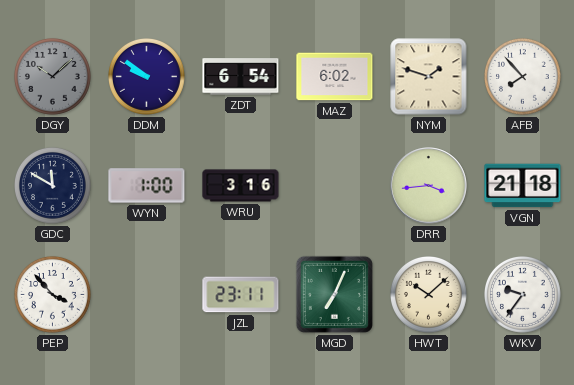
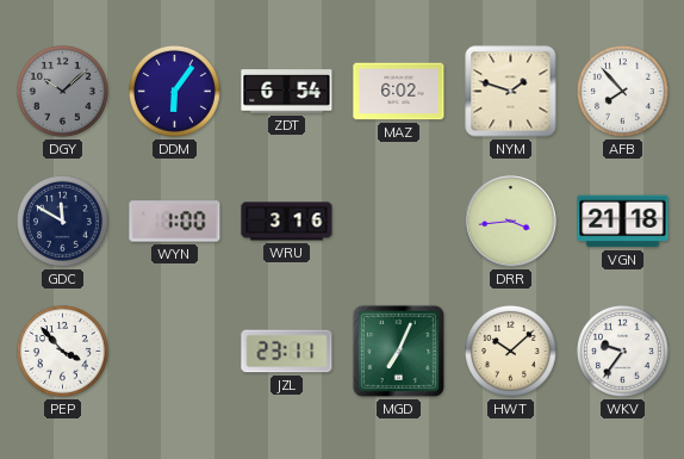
DDM: 9:51 -> 6:06
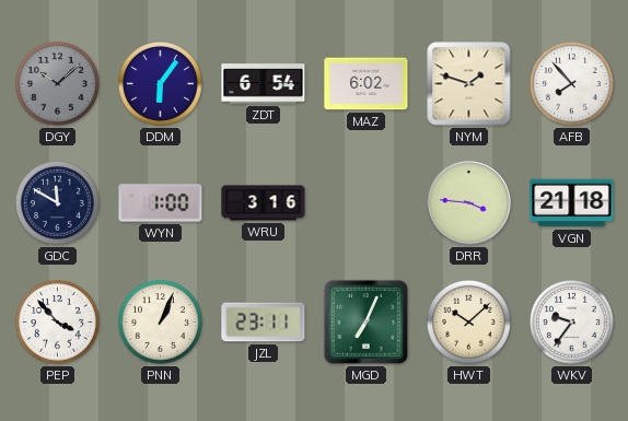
DRR: 3:44 -> 3:46
PNN: none -> 1:04
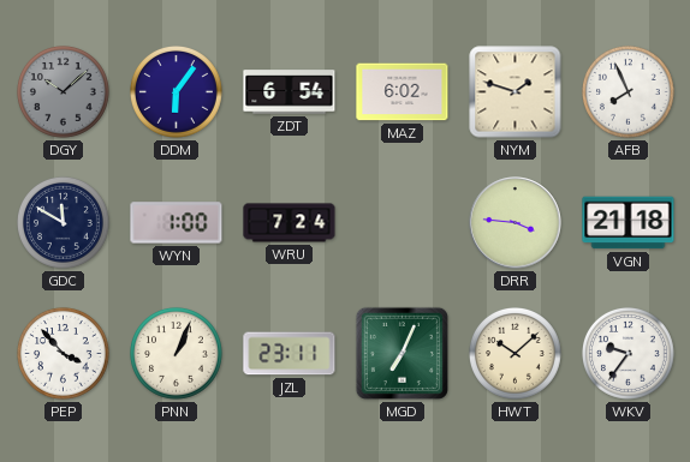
AFB: 7:53 -> 7:56
WRU: 3:16 -> 7:24
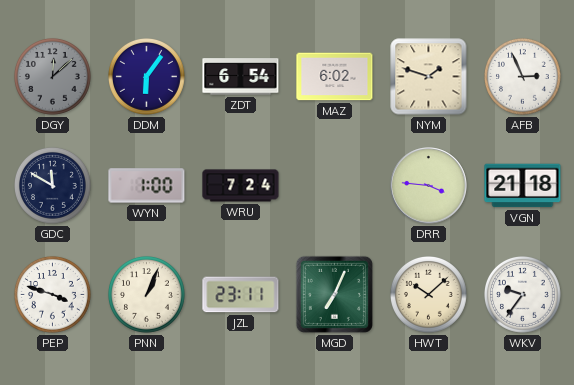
DGY: 10:08 -> 12:08
AFB: 7:56 -> 2:56
PEP: 3:53 -> 3:48
